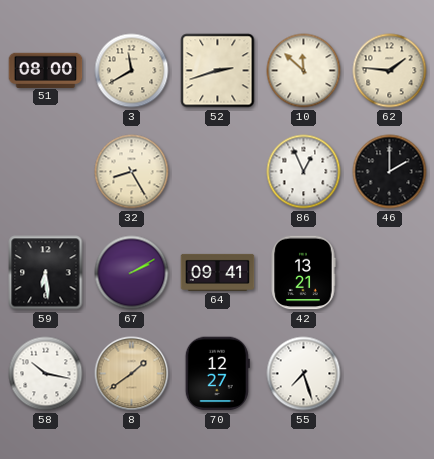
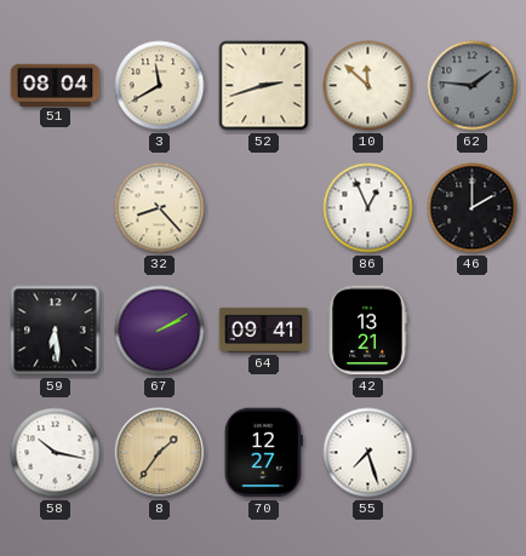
51: 08:00 -> 08:04
62 dial: cream -> grey
32: 8:25 -> 8:23
8: 1:39 -> 1:36
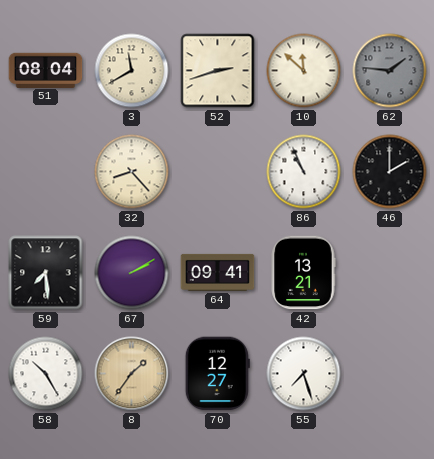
86: 12:56 -> 10:56
59: 6:29 -> 7:29
58: 10:17 -> 10:25
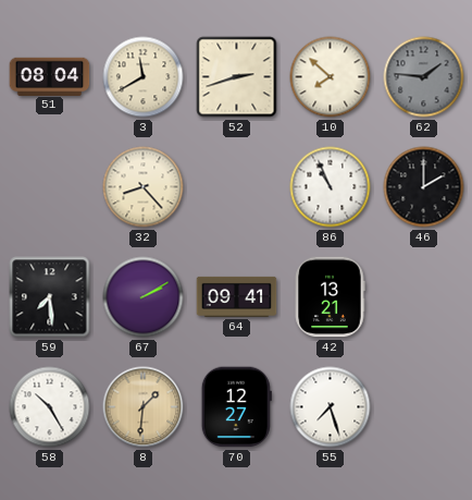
10: 11:52 -> 7:52
8: 1:36 -> 1:31
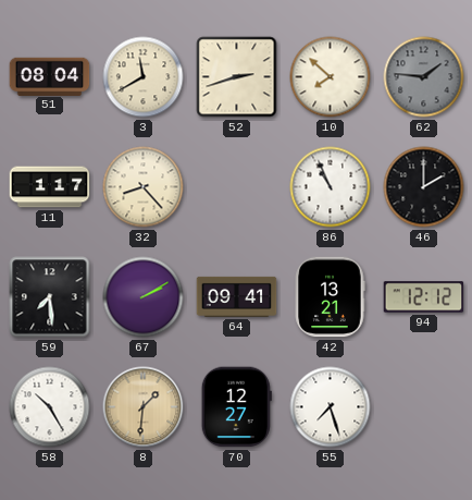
11: none -> 1:17
94: none -> 12:12
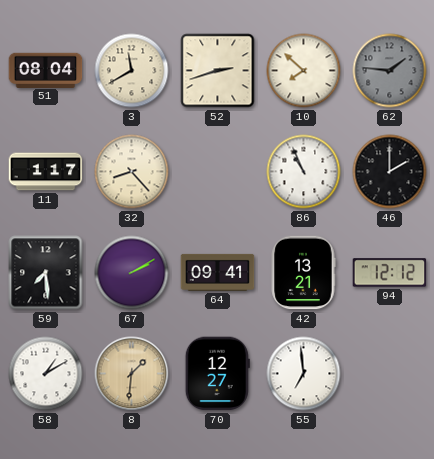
58: 10:25 -> 1:10
55: 7:27 -> 6:59
